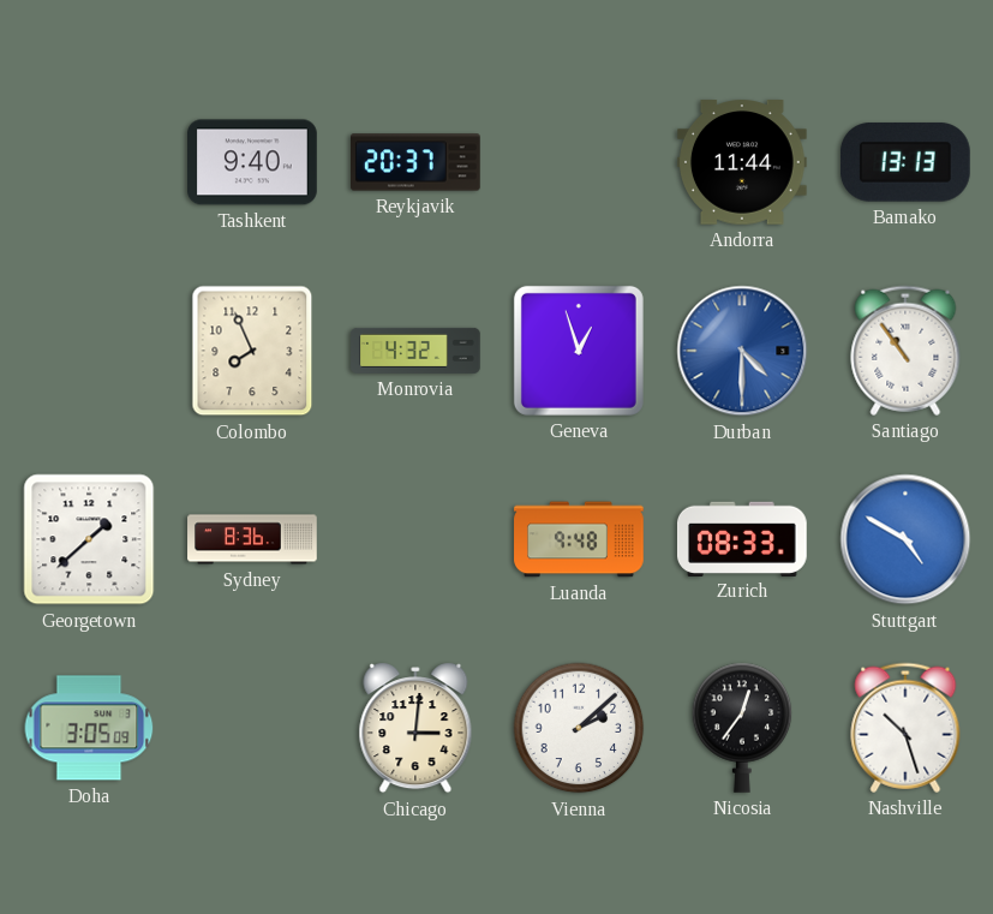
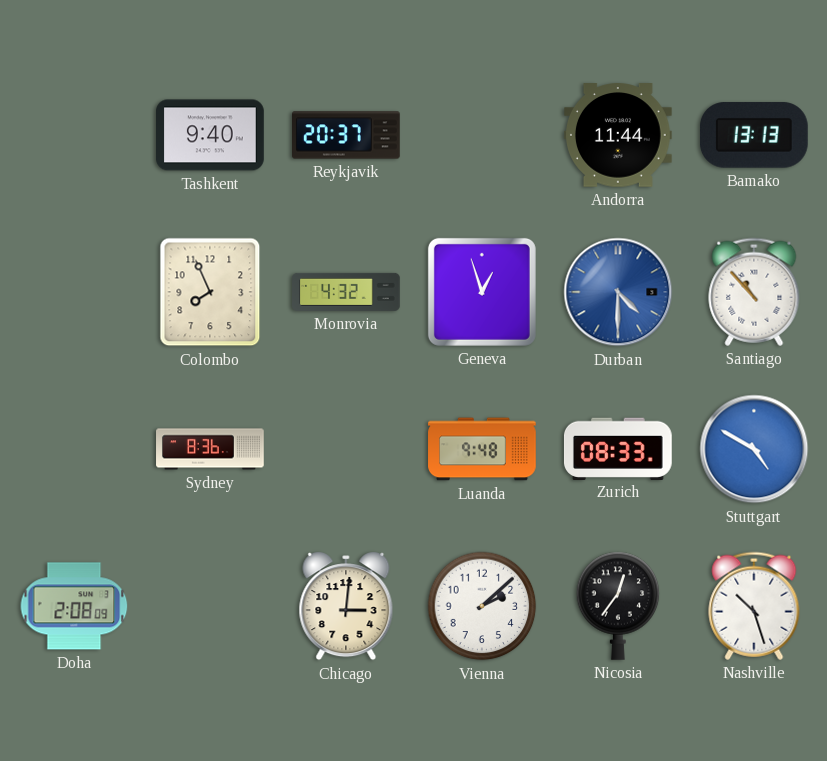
Santiago: 10:54 -> 10:53
Georgetown: 1:38 -> none
Doha: 3:05 -> 2:08
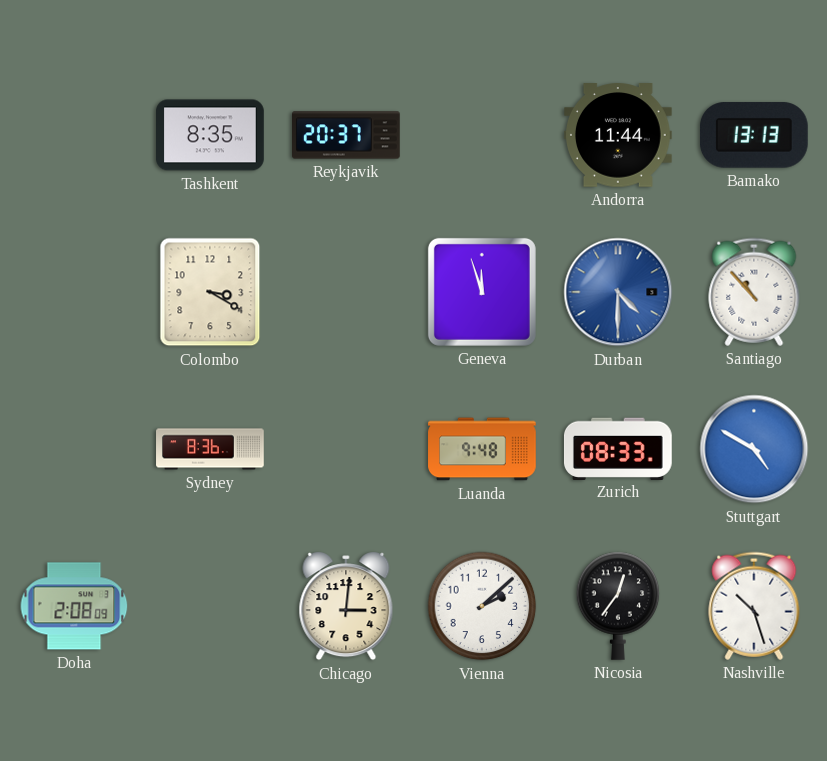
Tashkent: 9:40 -> 8:35
Colombo: 7:56 -> 3:20
Monrovia: 4:32 -> none
Geneva: 12:57 -> 11:57
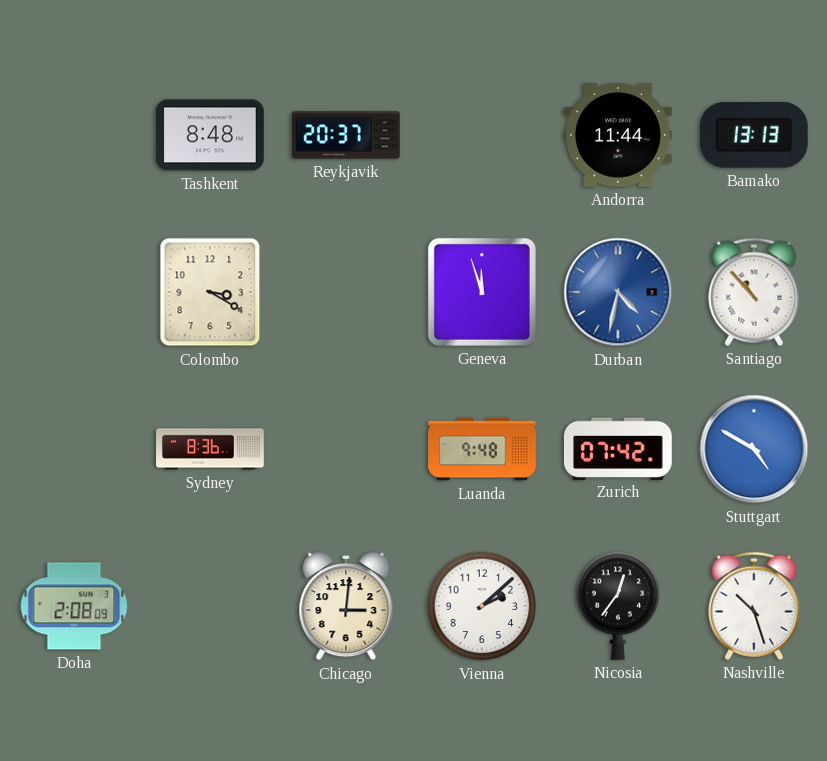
Tashkent: 8:35 -> 8:48
Durban: 4:30 -> 4:32
Zurich: 08:33 -> 07:42
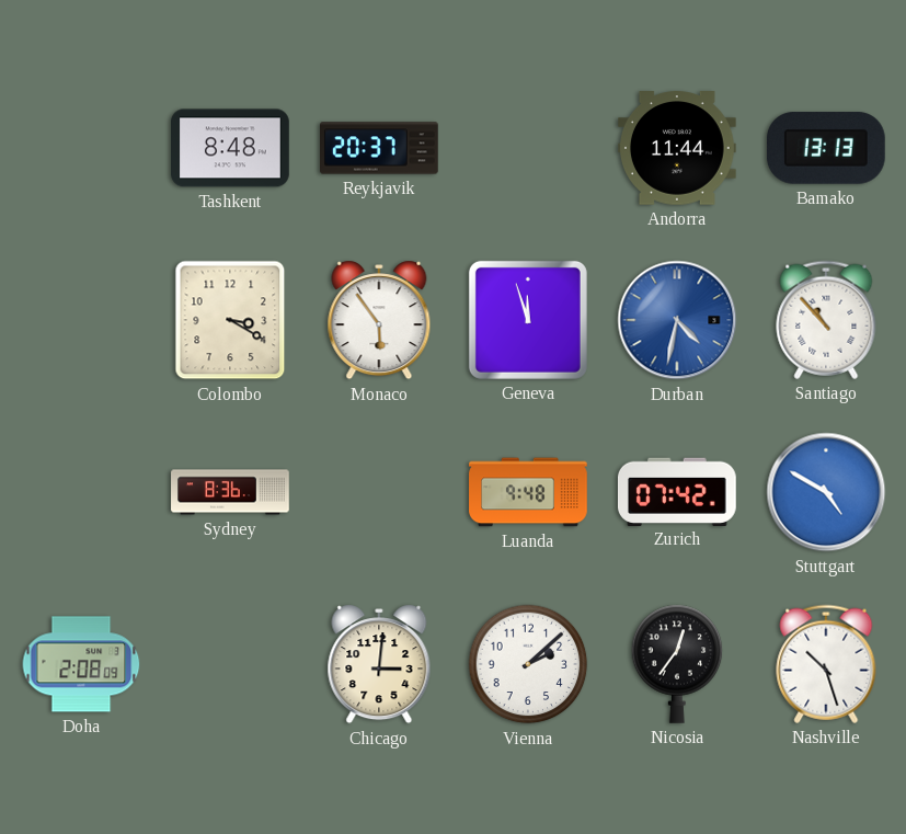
Monaco: none -> 5:54
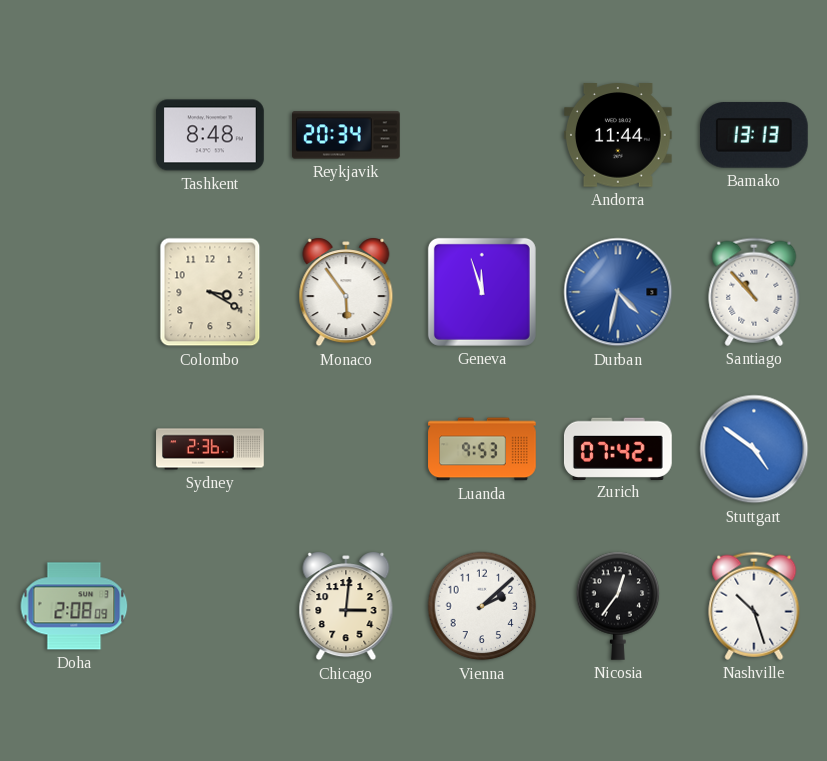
Reykjavik: 20:37 -> 20:34
Sydney: 8:36 -> 2:36
Luanda: 9:48 -> 9:53
Stuttgart: 4:50 -> 4:51
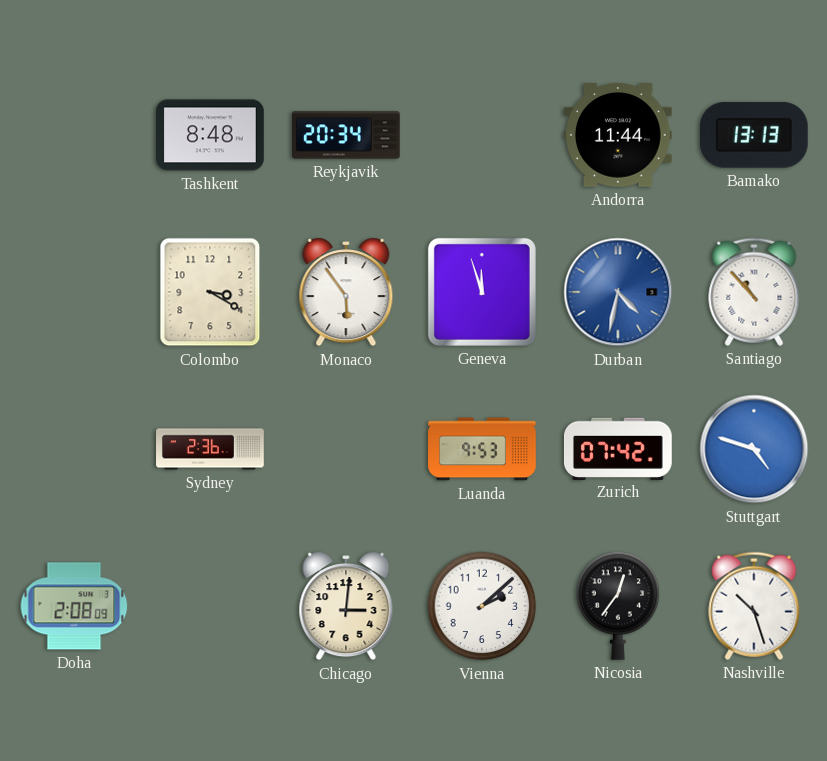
Stuttgart: 4:51 -> 4:48
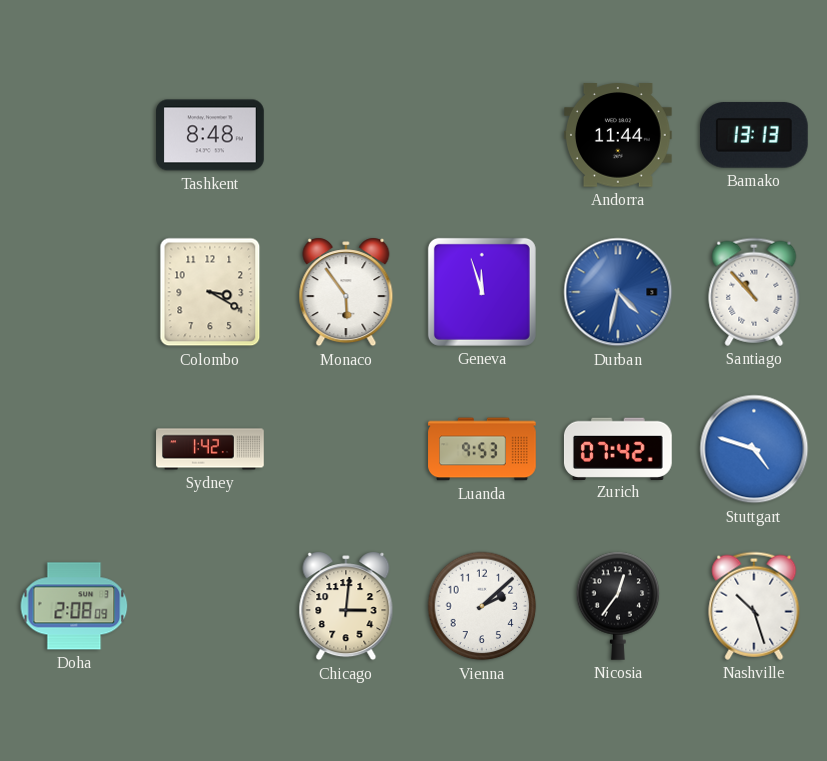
Reykjavik: 20:34 -> none
Sydney: 2:36 -> 1:42
